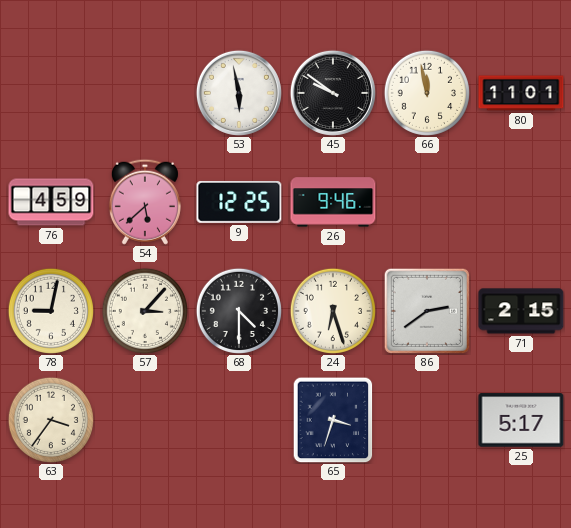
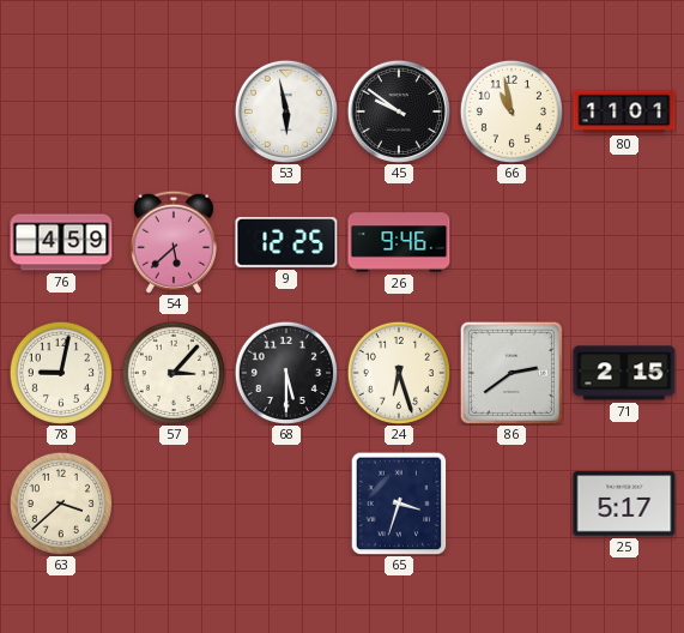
66: 11:58 -> 10:58
68: 4:30 -> 5:30
63: 3:36 -> 3:38
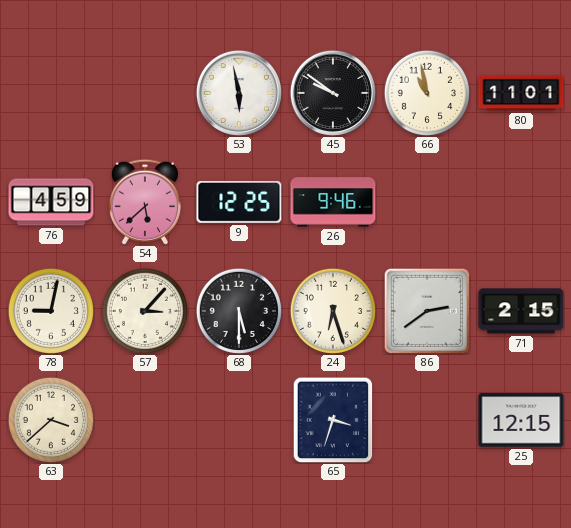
25: 5:17 -> 12:15
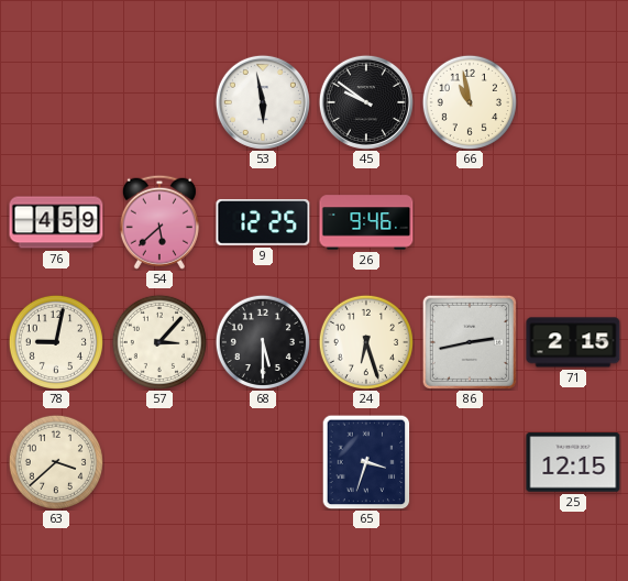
80: 11:01 -> none
86: 2:39 -> 2:43
